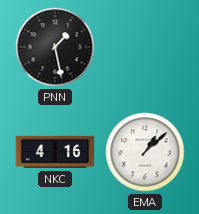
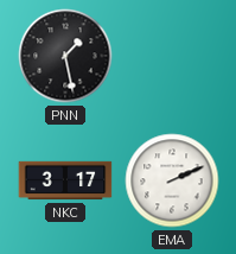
NKC: 4:16 -> 3:17
EMA: 1:08 -> 2:11
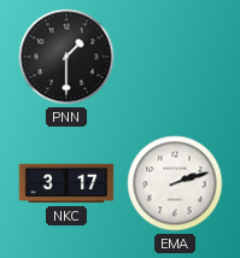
PNN: 1:28 -> 1:30
EMA: 2:11 -> 2:12
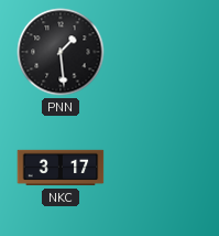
PNN: 1:30 -> 1:29
EMA: 2:12 -> none
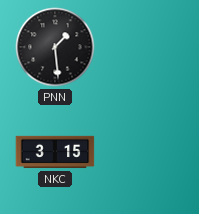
NKC: 3:17 -> 3:15
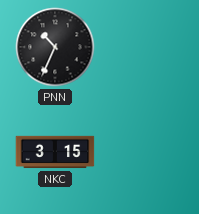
PNN: 1:29 -> 10:34
